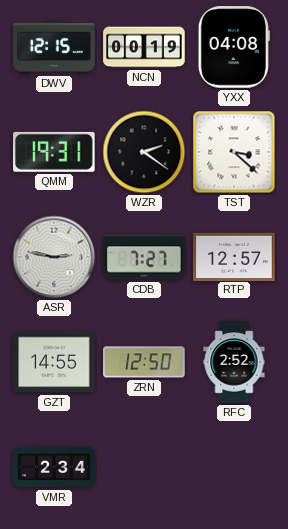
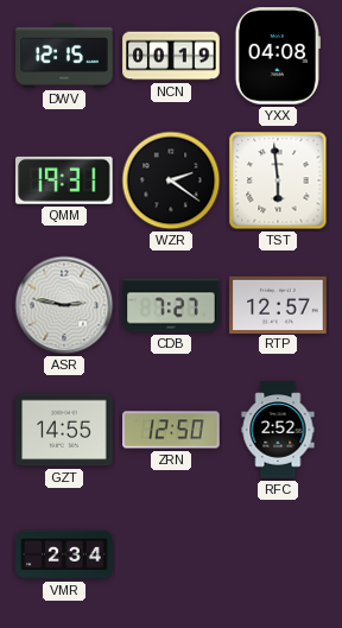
TST: 3:22 -> 5:59
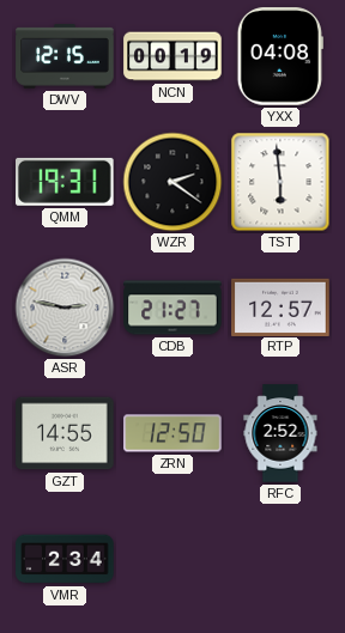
CDB: 7:27 -> 21:27
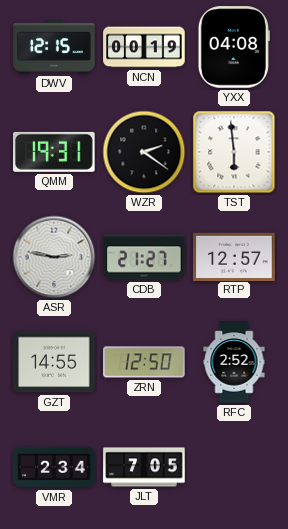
JLT: none -> 7:05
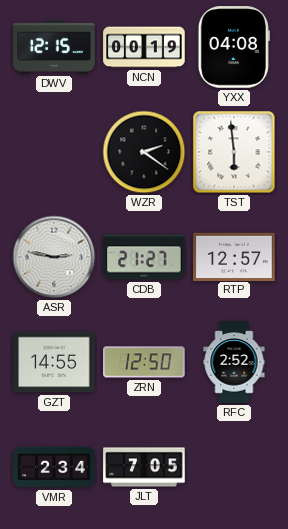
QMM: 19:31 -> none
